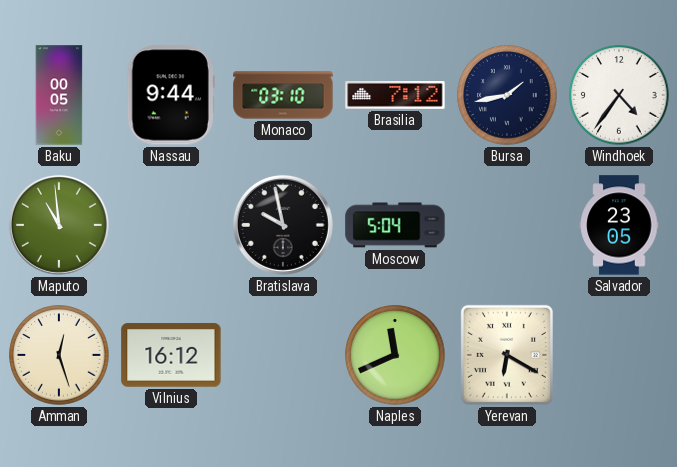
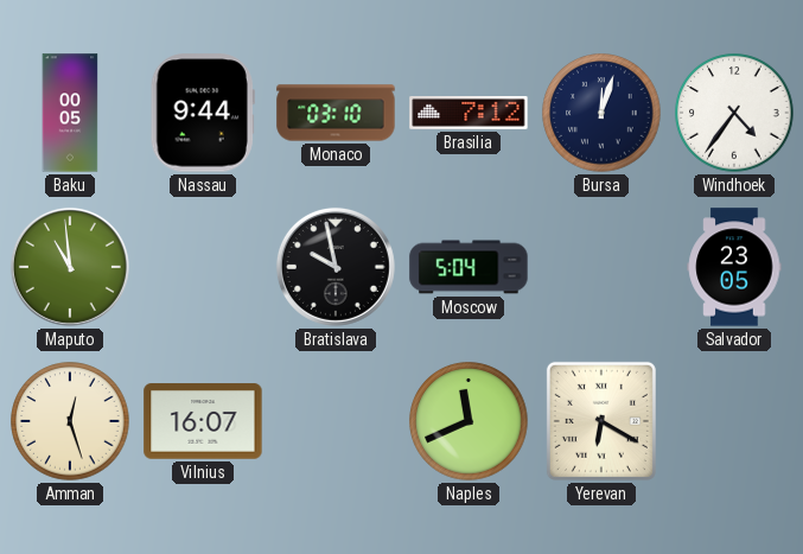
Bursa: 1:43 -> 12:03
Vilnius: 16:12 -> 16:07
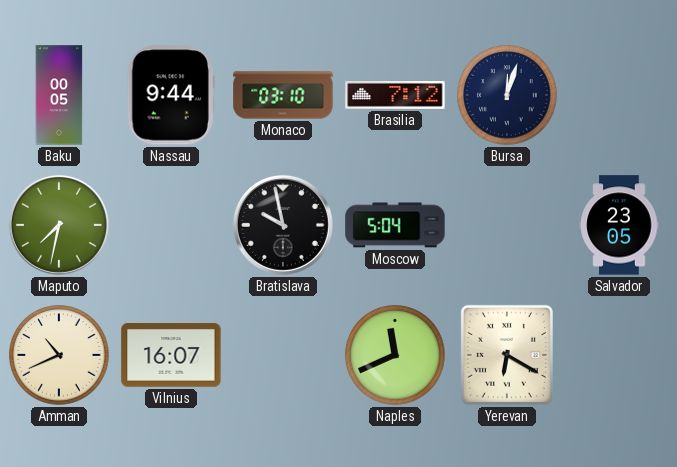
Windhoek: 4:36 -> none
Maputo: 10:59 -> 7:32
Amman: 12:27 -> 10:41
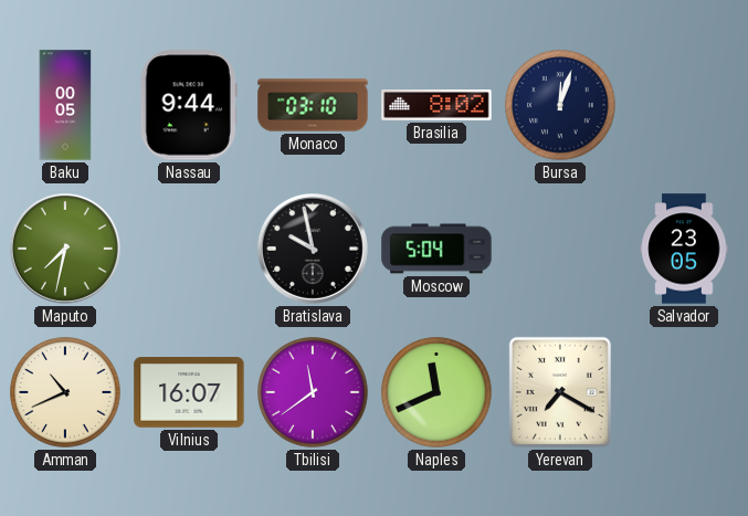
Brasilia: 7:12 -> 8:02
Tbilisi: none -> 11:39
Yerevan: 6:20 -> 7:20
